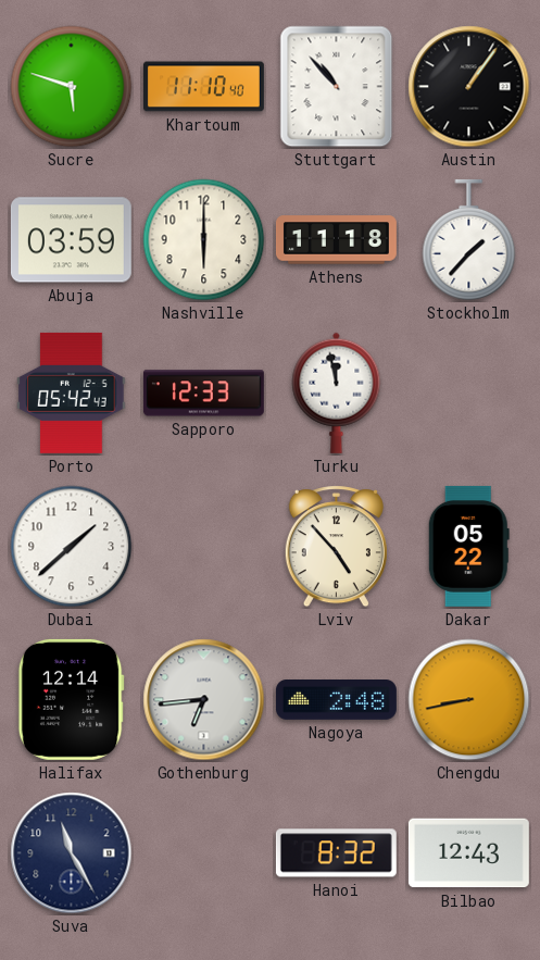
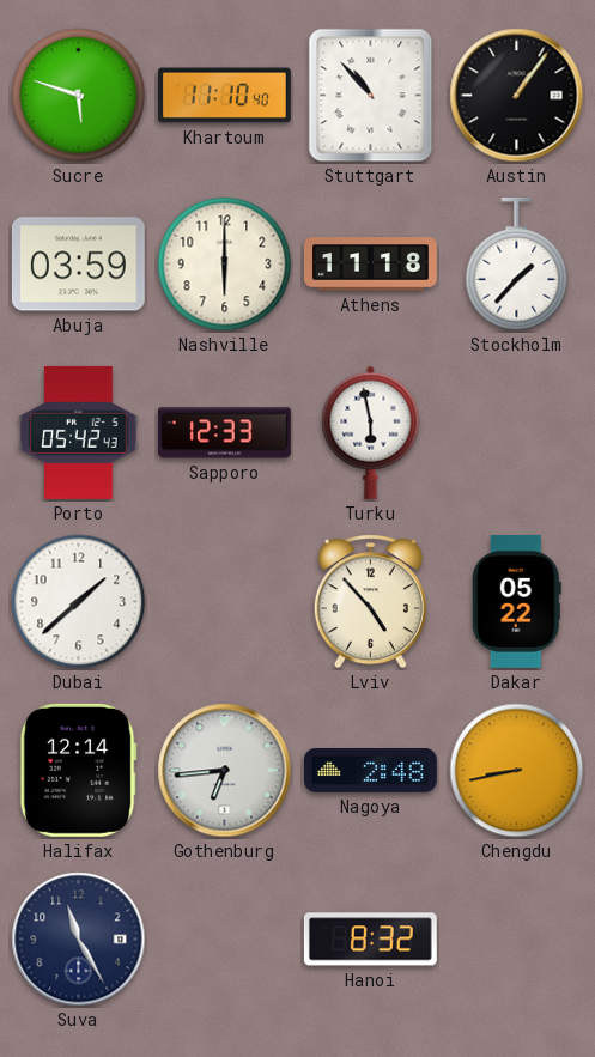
Turku: 11:58 -> 5:58
Bilbao: 12:43 -> none
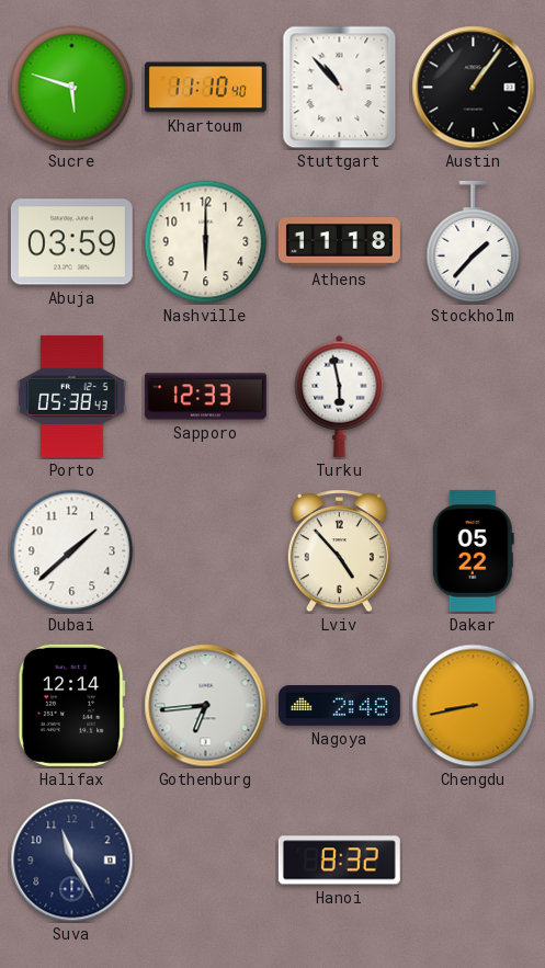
Porto: 05:42 -> 05:38
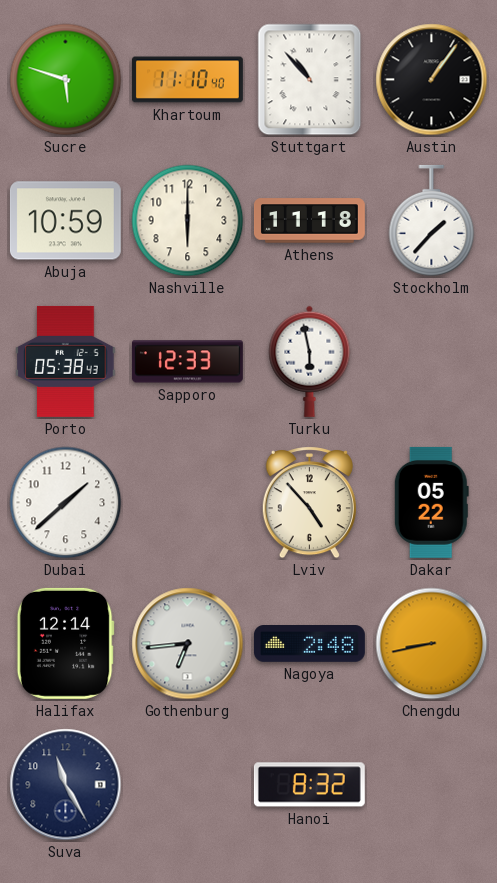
Abuja: 03:59 -> 10:59
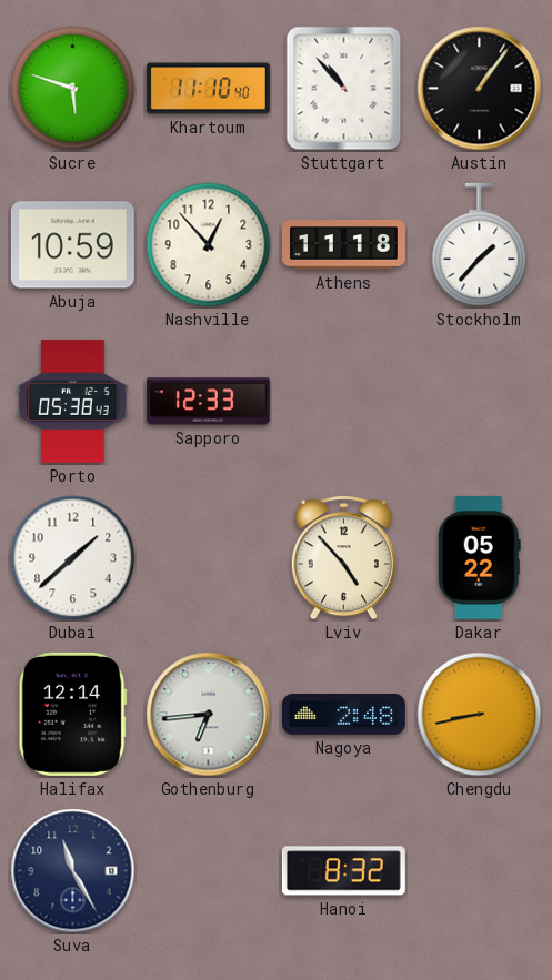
Nashville: 6:00 -> 12:53
Turku: 5:58 -> none
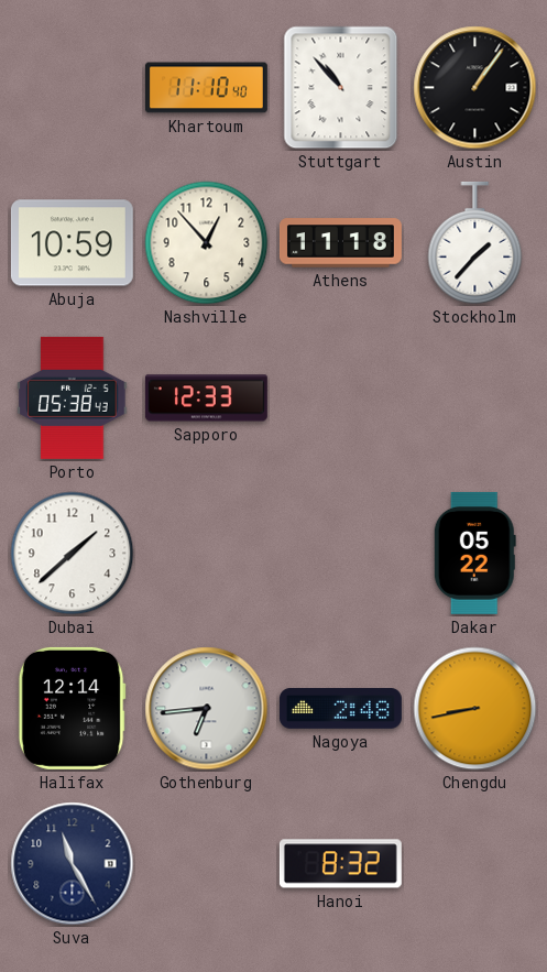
Sucre: 5:48 -> none
Lviv: 4:53 -> none
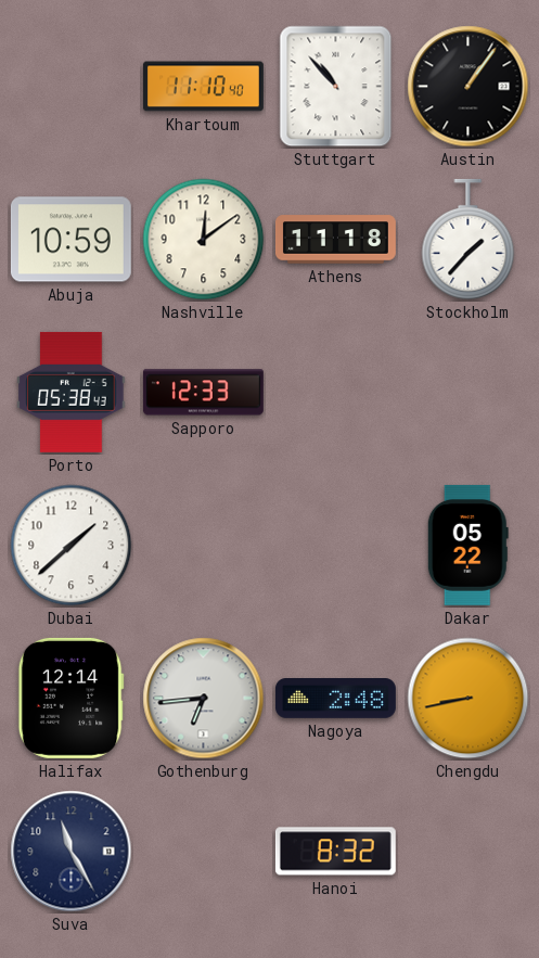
Nashville: 12:53 -> 12:09
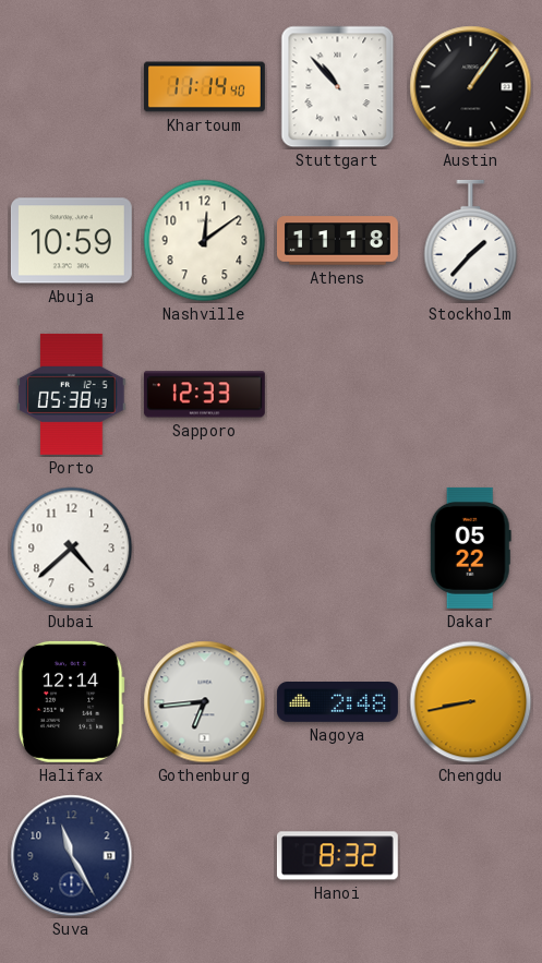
Khartoum: 11:10 -> 11:14
Dubai: 1:38 -> 4:38
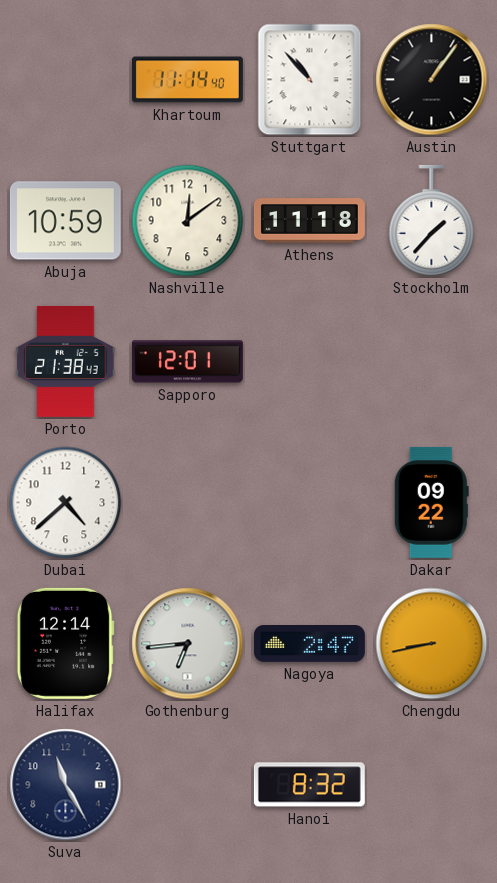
Porto: 05:38 -> 21:38
Sapporo: 12:33 -> 12:01
Dakar: 05:22 -> 09:22
Nagoya: 2:48 -> 2:47
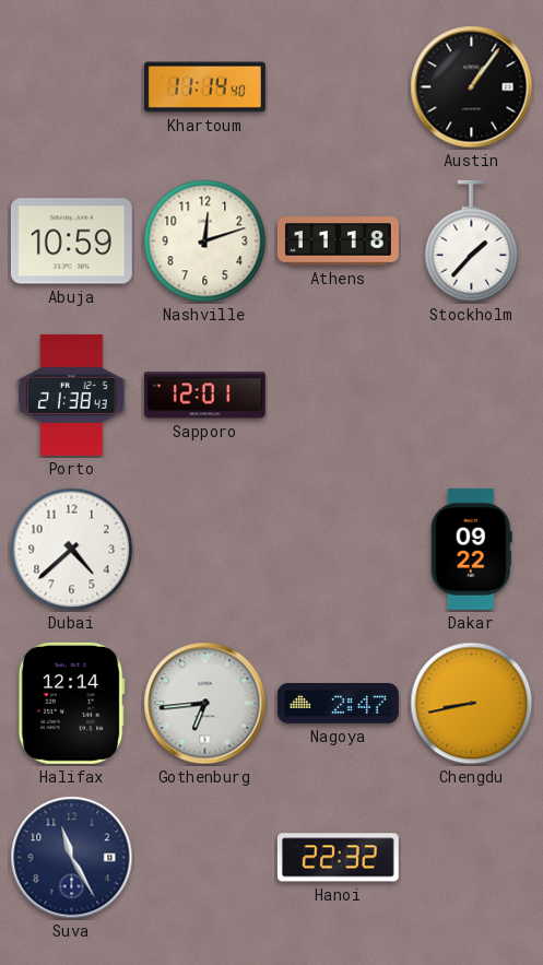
Stuttgart: 10:53 -> none
Nashville: 12:09 -> 12:12
Hanoi: 8:32 -> 22:32
